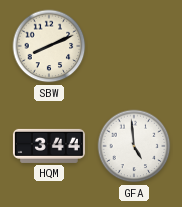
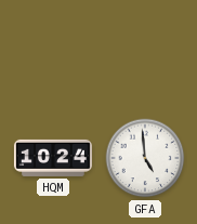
SBW: 8:11 -> none
HQM: 3:44 -> 10:24
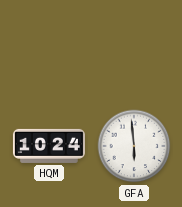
GFA: 4:59 -> 5:59
